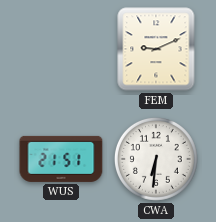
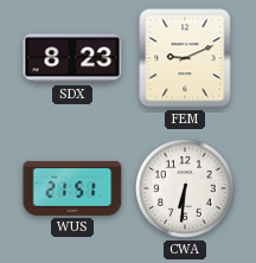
SDX: none -> 8:23
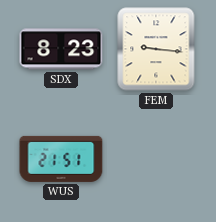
FEM: 9:11 -> 9:16
CWA: 6:31 -> none
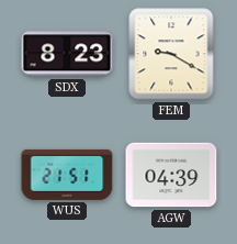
FEM: 9:16 -> 9:20
AGW: none -> 04:39
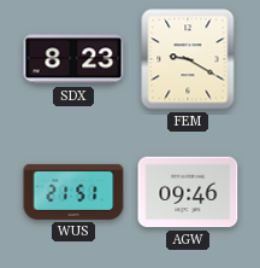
AGW: 04:39 -> 09:46
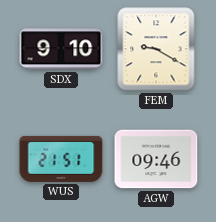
SDX: 8:23 -> 9:10
